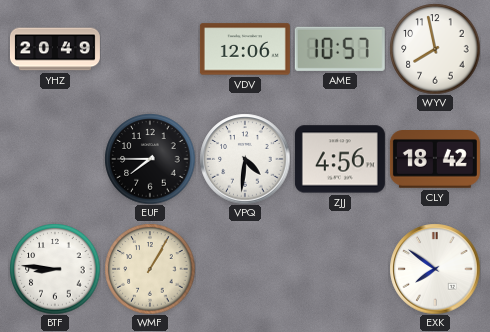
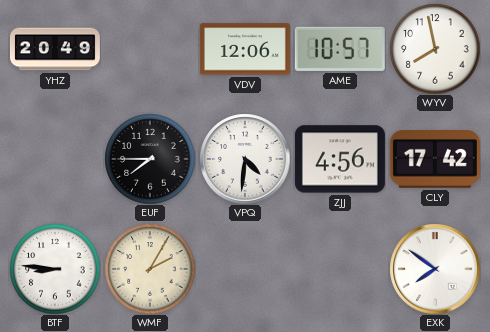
CLY: 18:42 -> 17:42
WMF: 1:05 -> 2:05
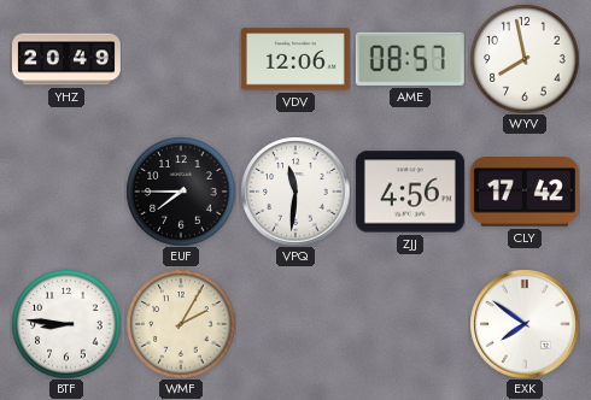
AME: 10:57 -> 08:57
VPQ: 4:31 -> 11:31
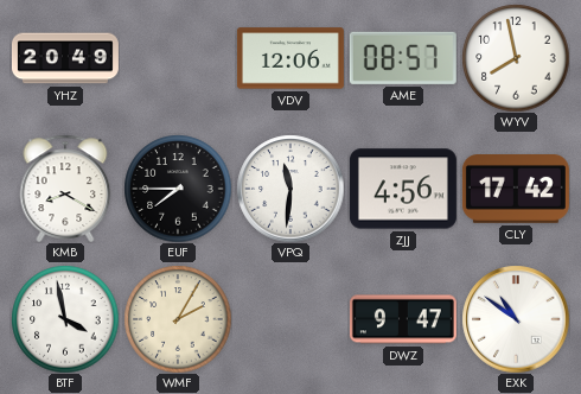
KMB: none -> 8:20
BTF: 8:46 -> 3:58
DWZ: none -> 9:47
EXK: 7:51 -> 10:51
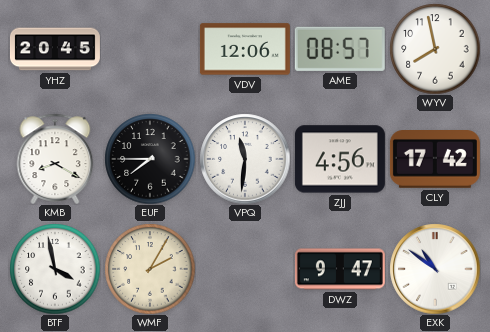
YHZ: 20:49 -> 20:45
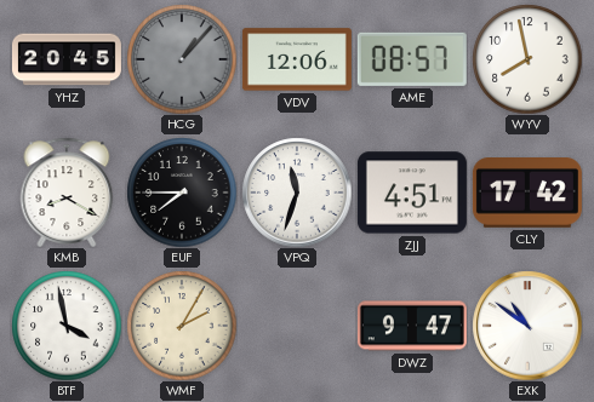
HCG: none -> 1:07
VPQ: 11:31 -> 11:33
ZJJ: 4:56 -> 4:51
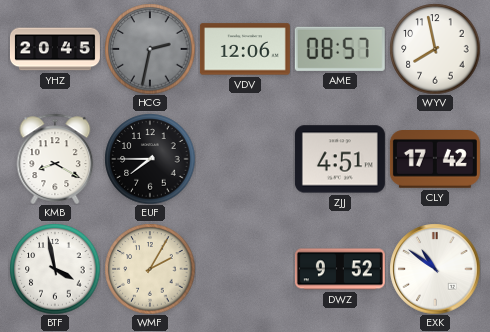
HCG: 1:07 -> 2:32
VPQ: 11:33 -> none
DWZ: 9:47 -> 9:52
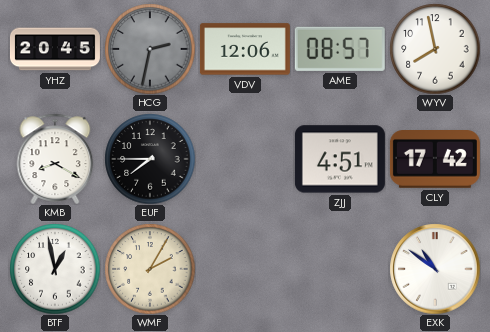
BTF: 3:58 -> 12:58
DWZ: 9:52 -> none
